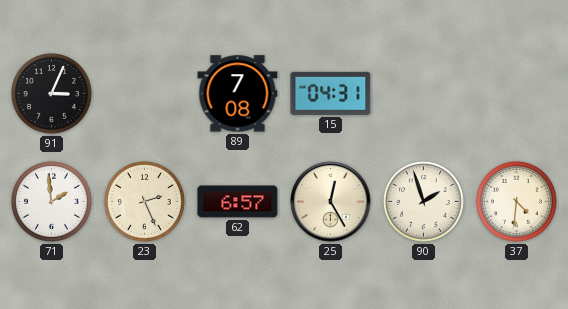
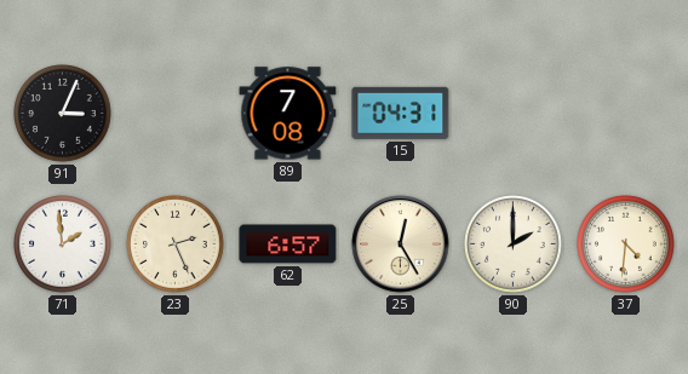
90: 1:57 -> 2:00
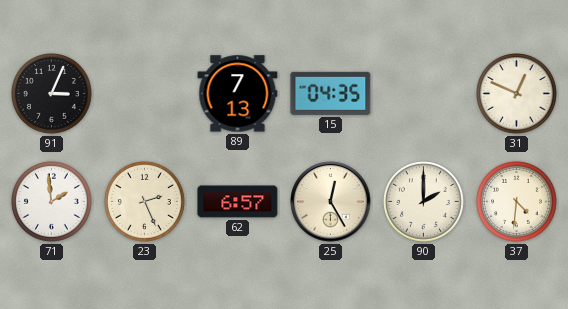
89: 7:08 -> 7:13
15: 04:31 -> 04:35
31: none -> 12:49
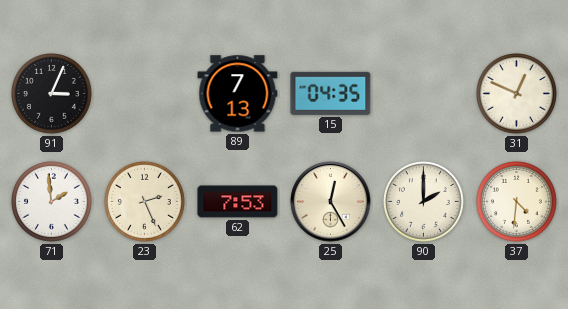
62: 6:57 -> 7:53
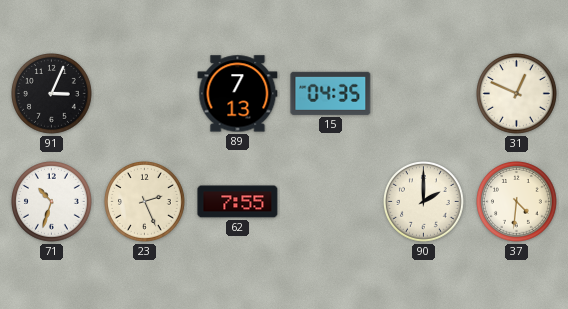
71: 1:59 -> 10:33
62: 7:53 -> 7:55
25: 12:25 -> none
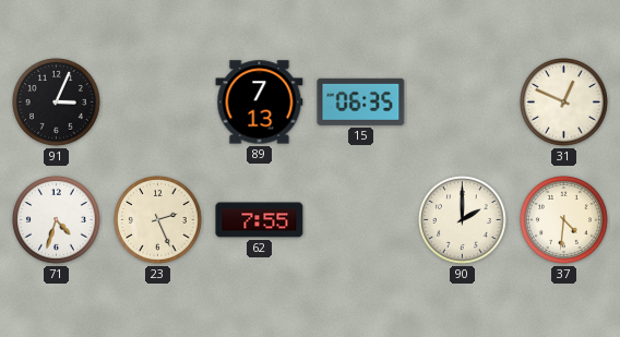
15: 04:35 -> 06:35
71: 10:33 -> 4:33
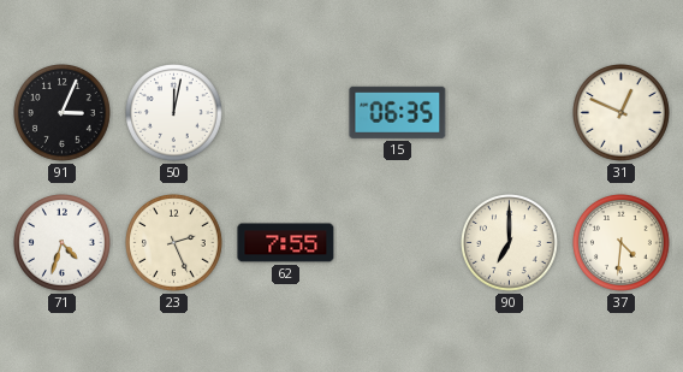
50: none -> 12:02
89: 7:13 -> none
90: 2:00 -> 7:00
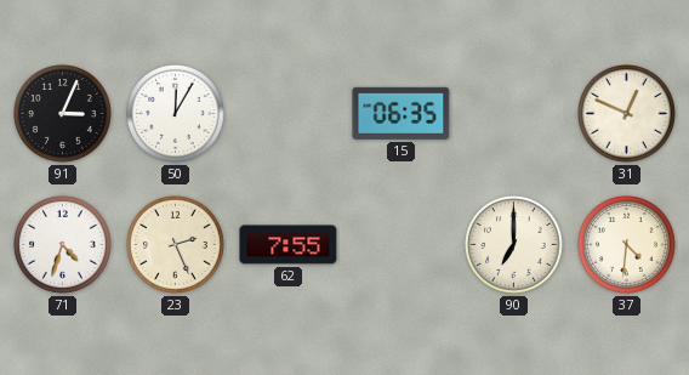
50: 12:02 -> 12:05
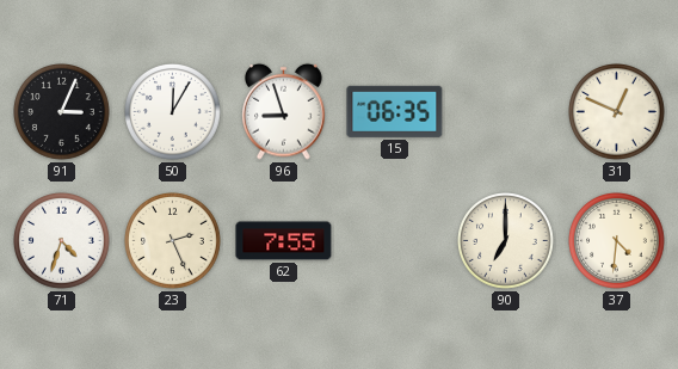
96: none -> 8:57
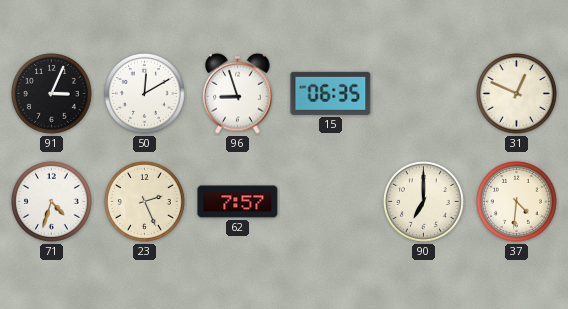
50: 12:05 -> 12:10
62: 7:55 -> 7:57
